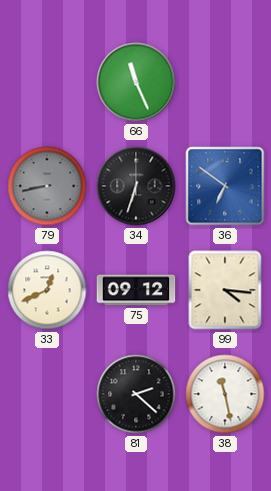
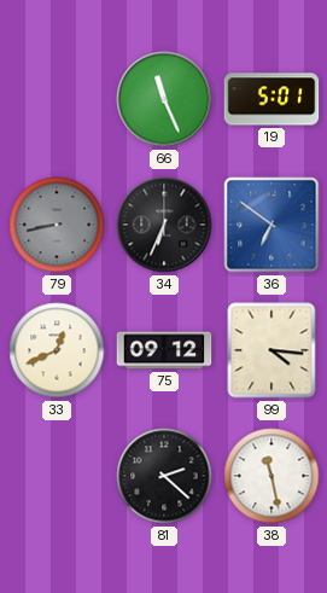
19: none -> 5:01
34: 6:33 -> 6:34
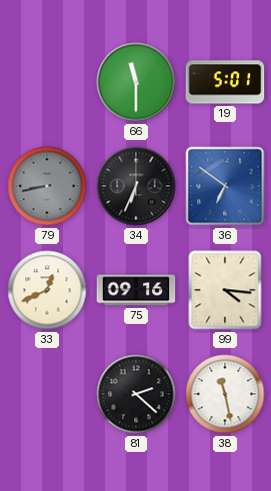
66: 11:26 -> 11:30
75: 09:12 -> 09:16
